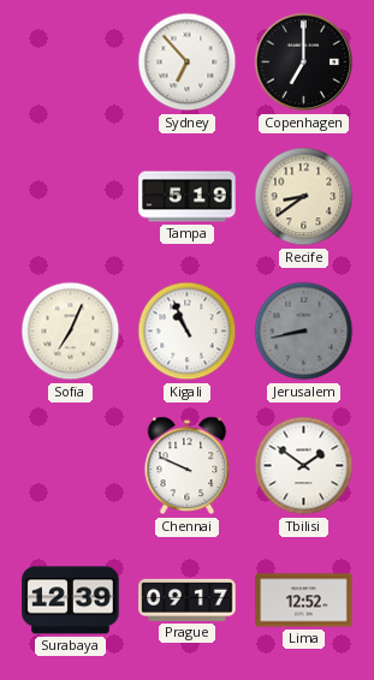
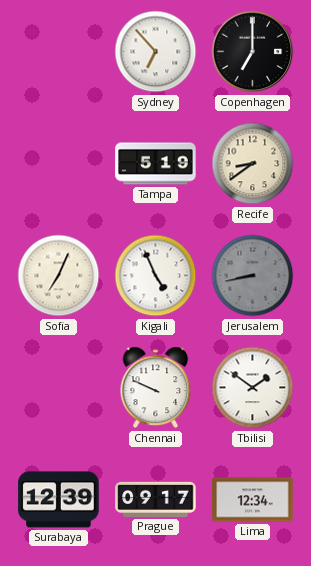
Kigali: 10:56 -> 4:56
Lima: 12:52 -> 12:34
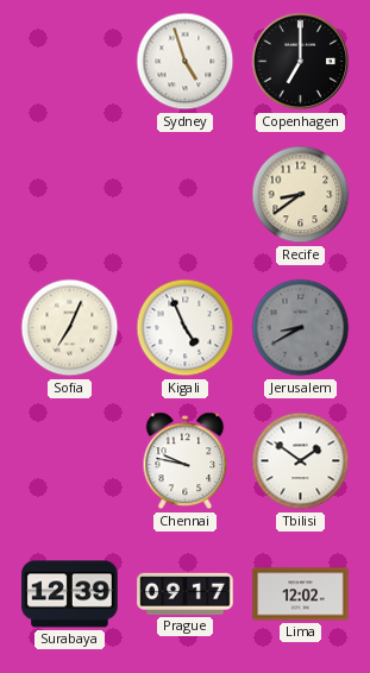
Sydney: 6:53 -> 4:57
Tampa: 5:19 -> none
Jerusalem: 8:43 -> 8:40
Chennai: 9:49 -> 9:47
Lima: 12:34 -> 12:02
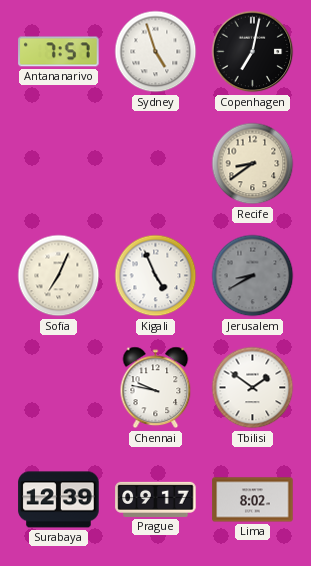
Antananarivo: none -> 7:57
Copenhagen: 7:00 -> 7:02
Lima: 12:02 -> 8:02
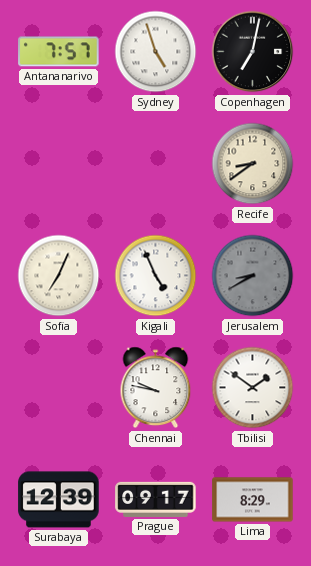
Lima: 8:02 -> 8:29
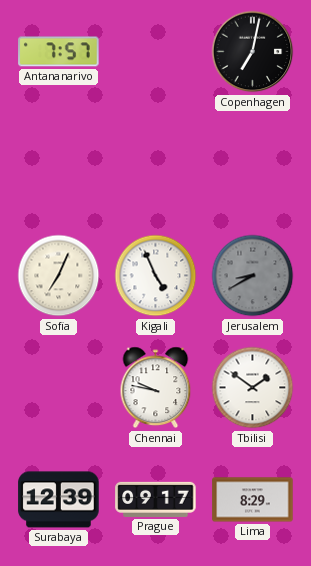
Sydney: 4:57 -> none
Recife: 8:39 -> none
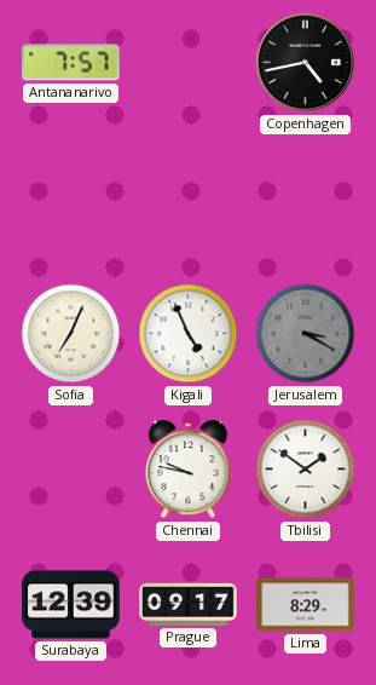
Copenhagen: 7:02 -> 4:43
Jerusalem: 8:40 -> 3:20
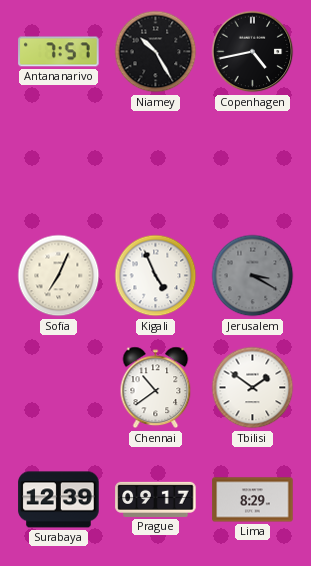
Niamey: none -> 10:25
Chennai: 9:47 -> 10:39
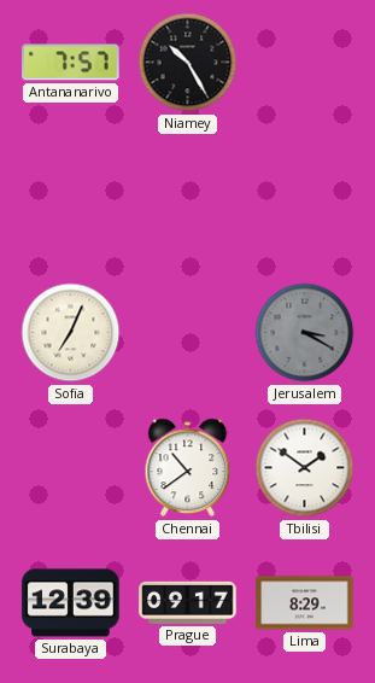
Copenhagen: 4:43 -> none
Kigali: 4:56 -> none
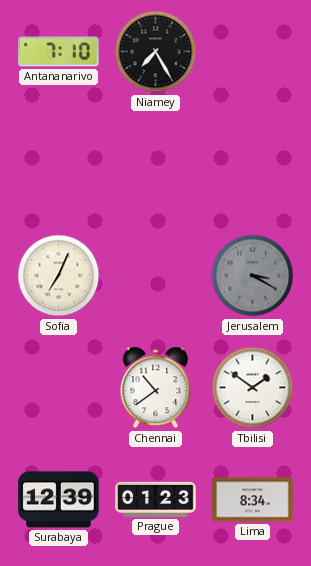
Antananarivo: 7:57 -> 7:10
Niamey: 10:25 -> 7:25
Prague: 09:17 -> 01:23
Lima: 8:29 -> 8:34
